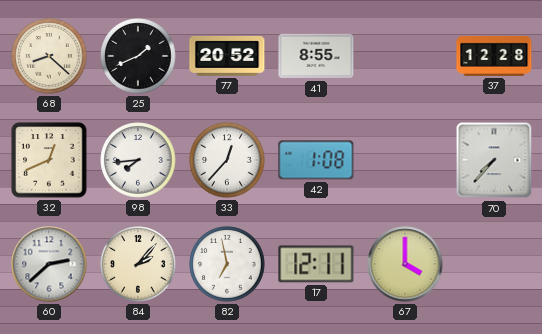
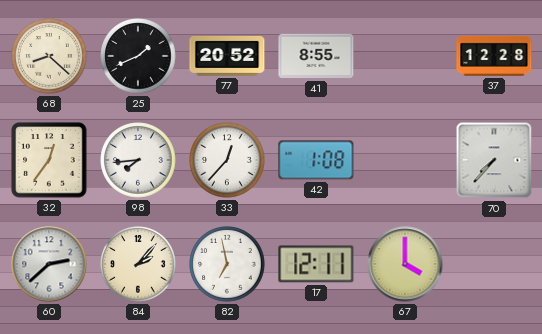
32: 12:41 -> 12:36
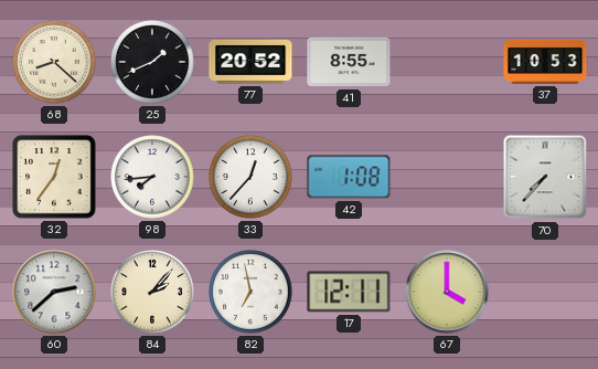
37: 12:28 -> 10:53
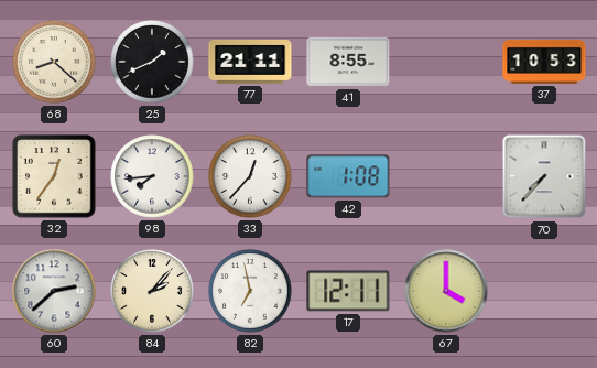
77: 20:52 -> 21:11
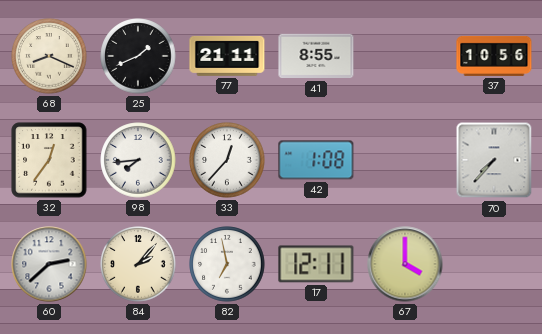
68: 8:22 -> 8:19
37: 10:53 -> 10:56
